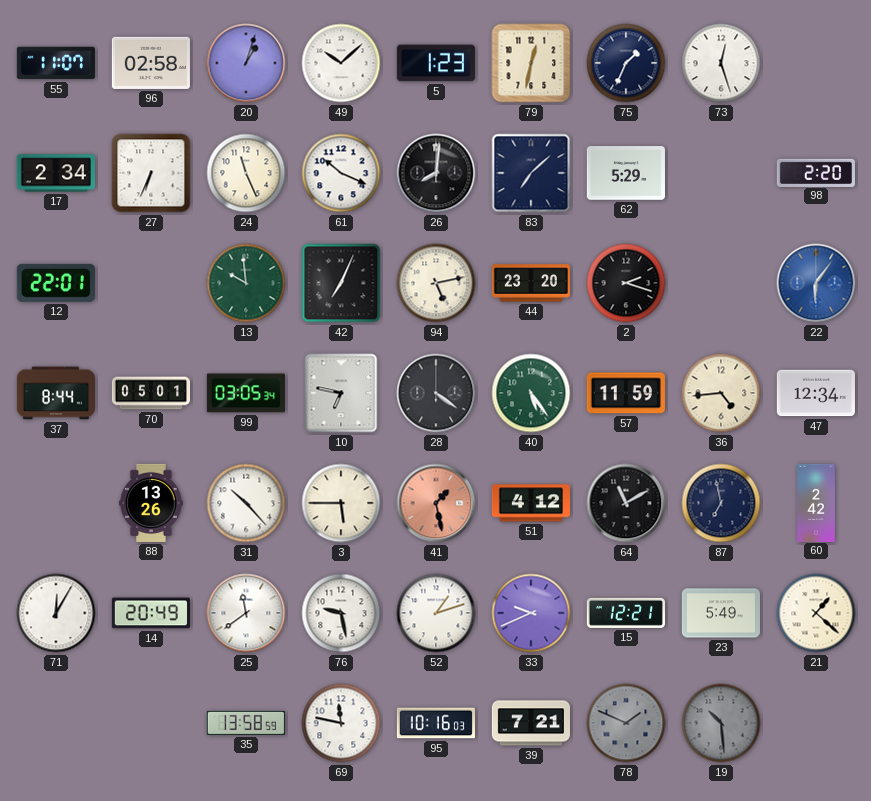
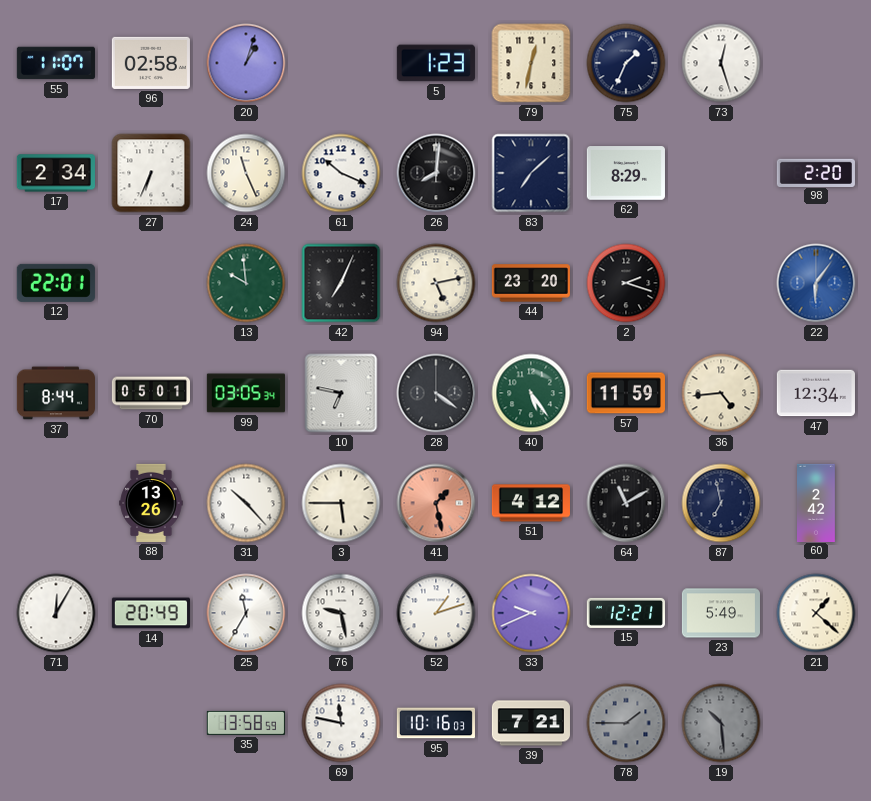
49: 10:08 -> none
62: 5:29 -> 8:29
25: 11:39 -> 11:35
78: 1:49 -> 1:45
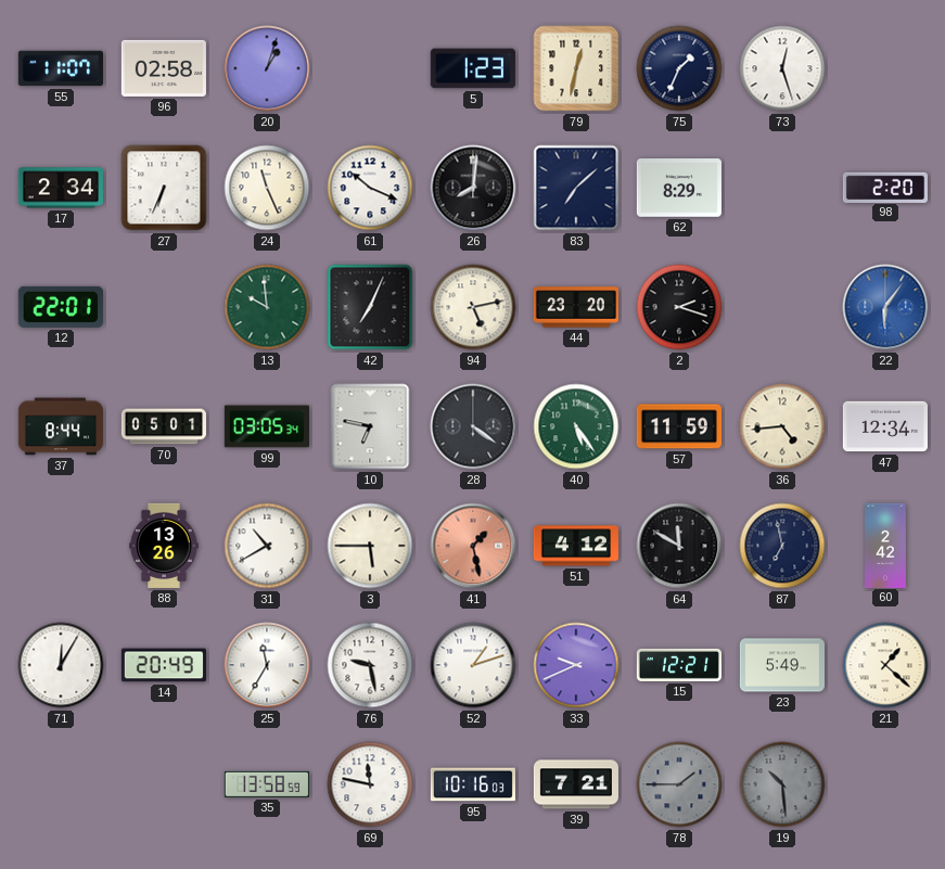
31: 10:23 -> 10:40
64: 11:10 -> 11:50
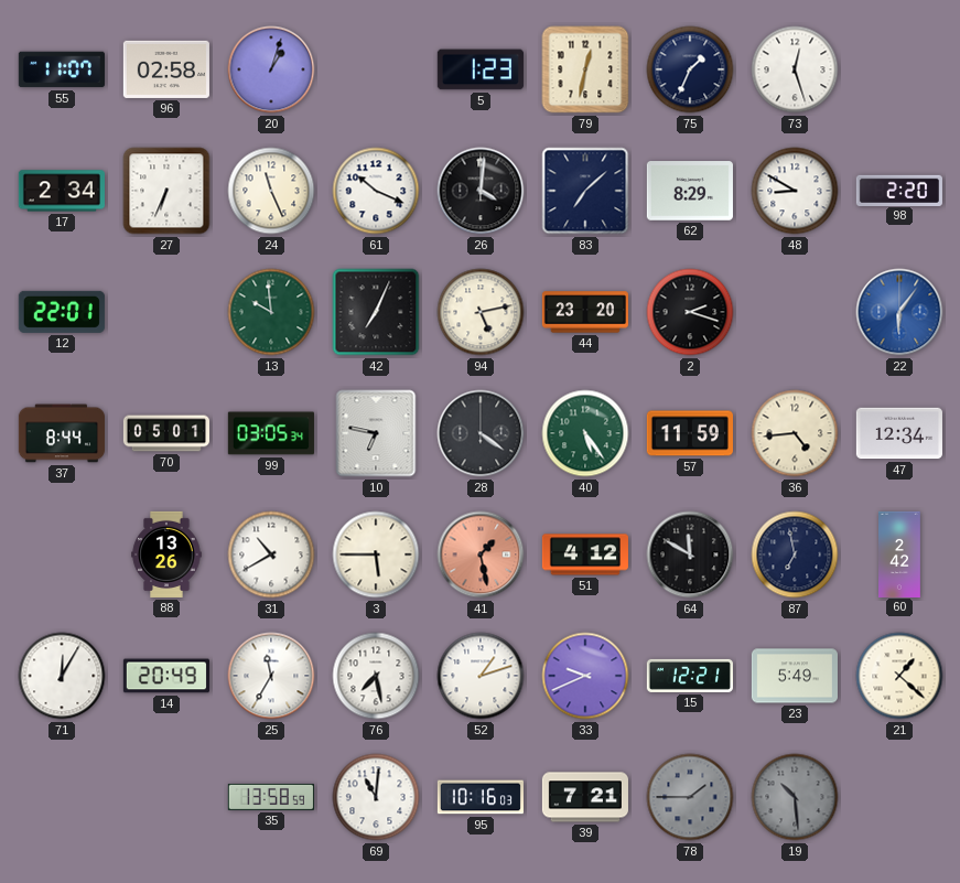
26: 8:01 -> 4:01
48: none -> 8:50
76: 9:28 -> 7:28
69: 11:47 -> 11:01
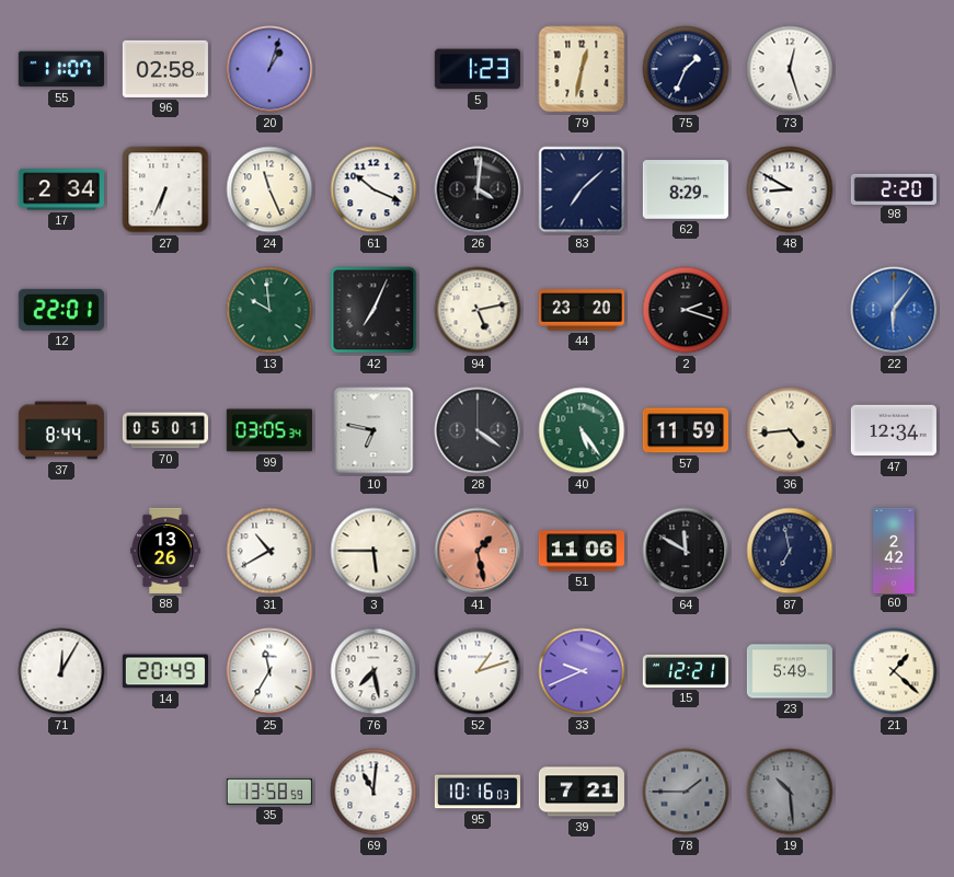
51: 4:12 -> 11:06
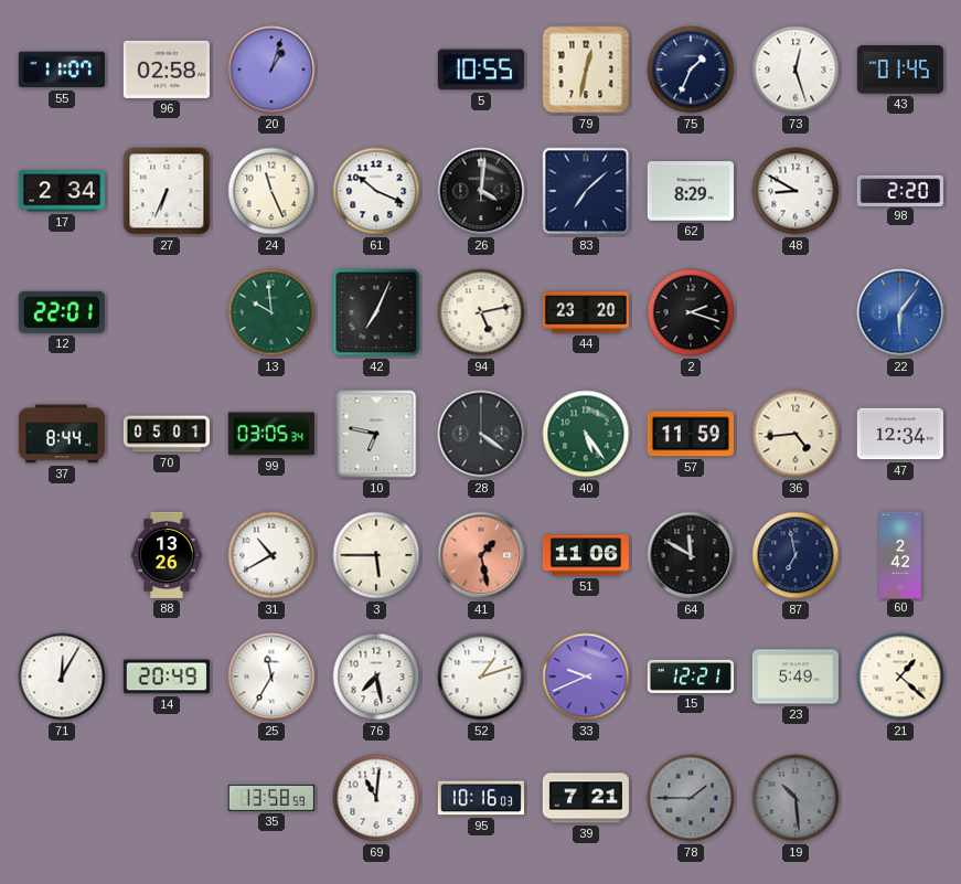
5: 1:23 -> 10:55
43: none -> 01:45
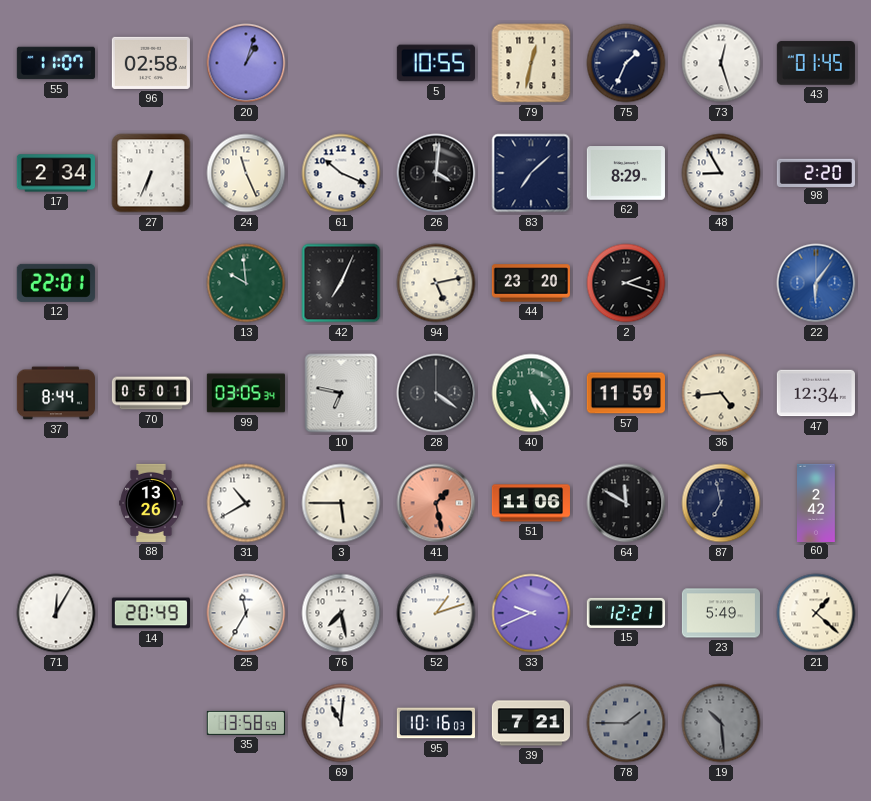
48: 8:50 -> 8:55
